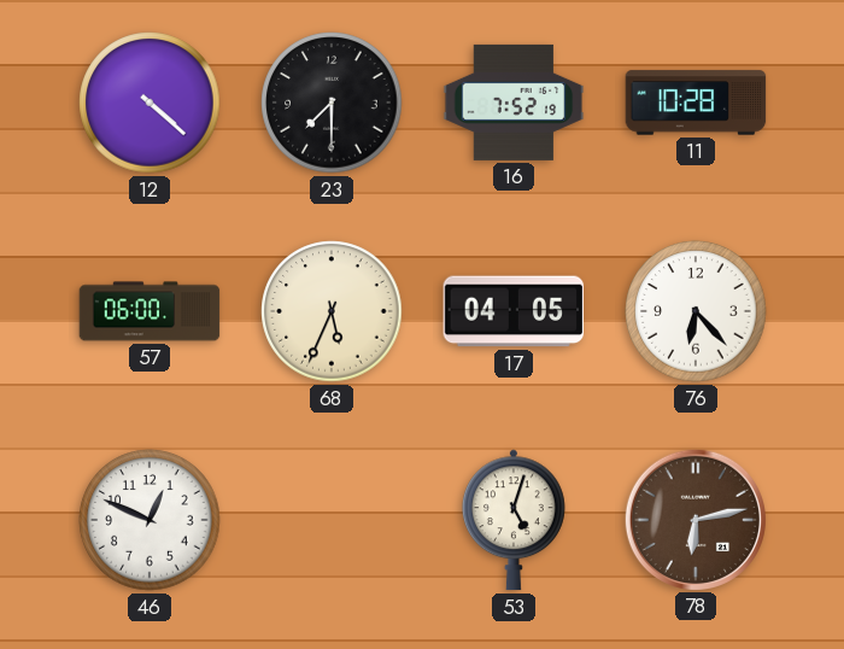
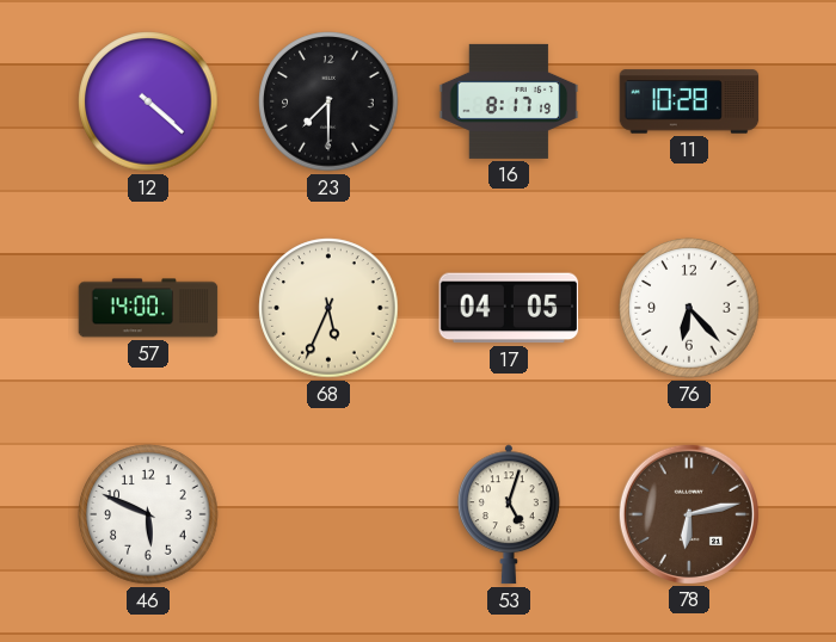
16: 7:52 -> 8:17
57: 06:00 -> 14:00
46: 12:49 -> 5:49
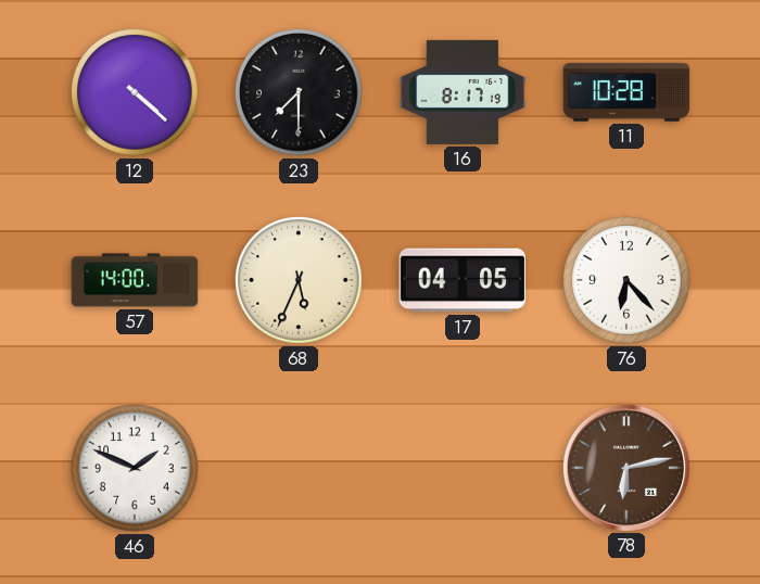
46: 5:49 -> 1:49
53: 5:03 -> none
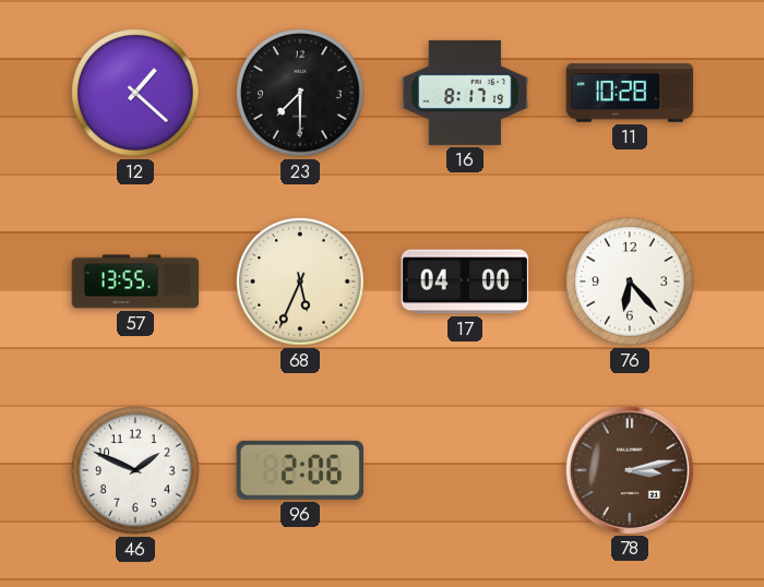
12: 4:22 -> 1:22
57: 14:00 -> 13:55
17: 04:05 -> 04:00
96: none -> 2:06
78: 6:13 -> 3:13
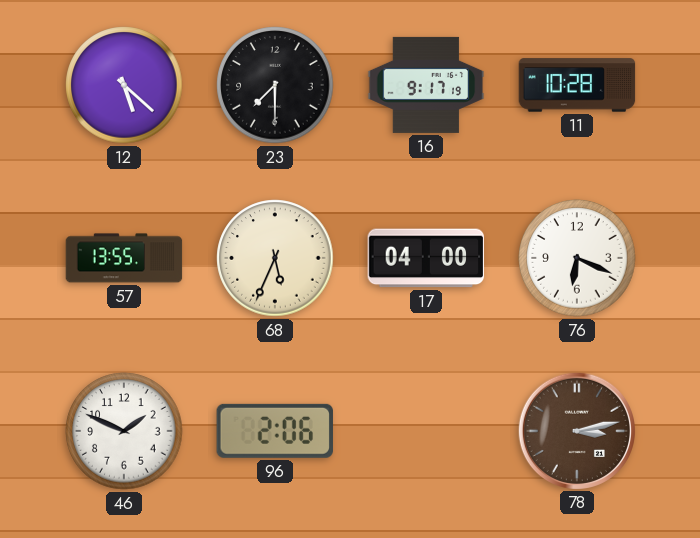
12: 1:22 -> 5:22
16: 8:17 -> 9:17
76: 6:23 -> 6:19
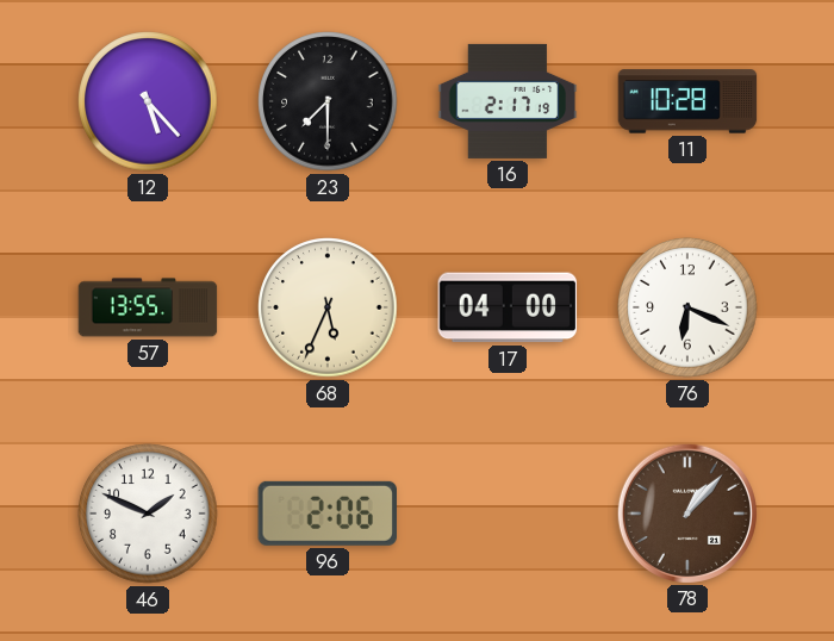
12: 5:22 -> 5:23
16: 9:17 -> 2:17
78: 3:13 -> 1:07
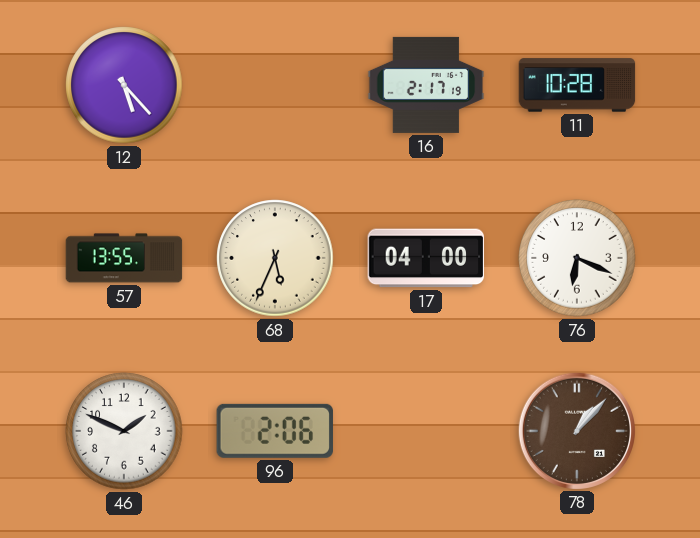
23: 7:30 -> none
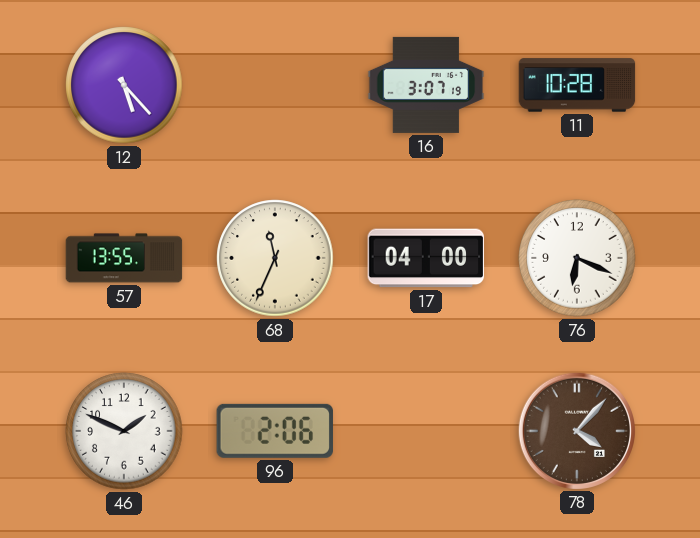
16: 2:17 -> 3:07
68: 5:34 -> 11:34
78: 1:07 -> 4:07
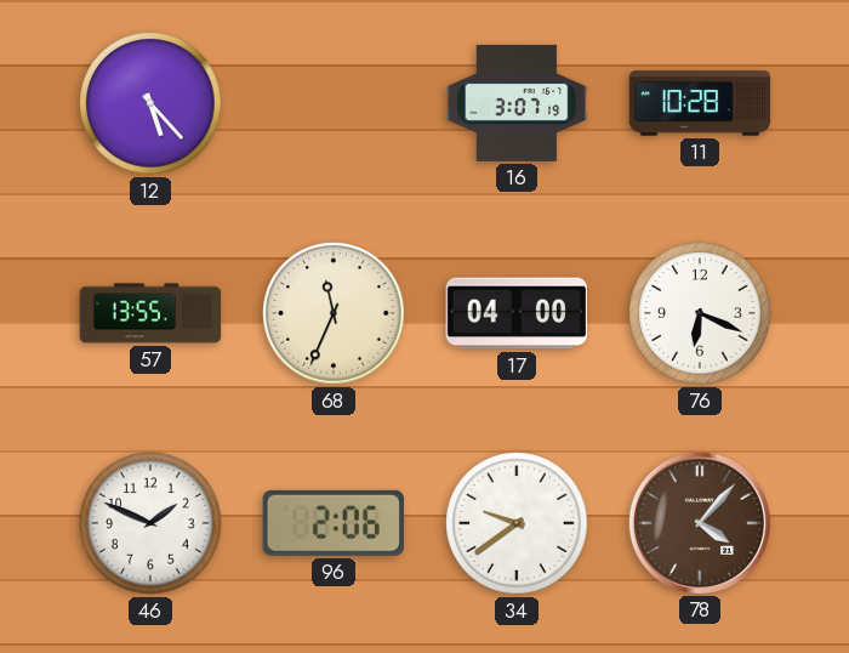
34: none -> 9:39
